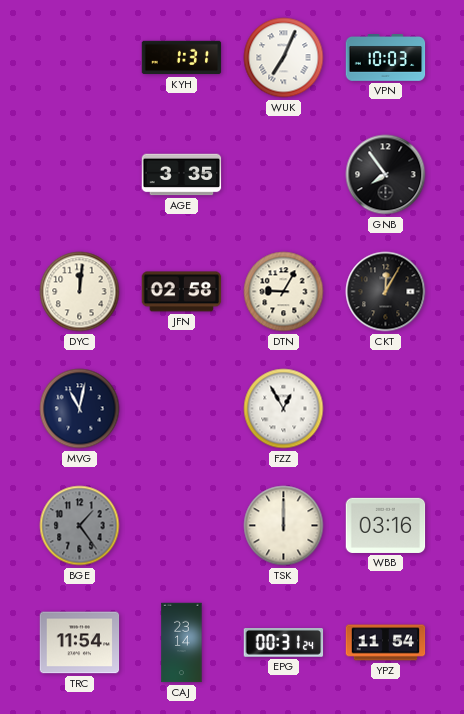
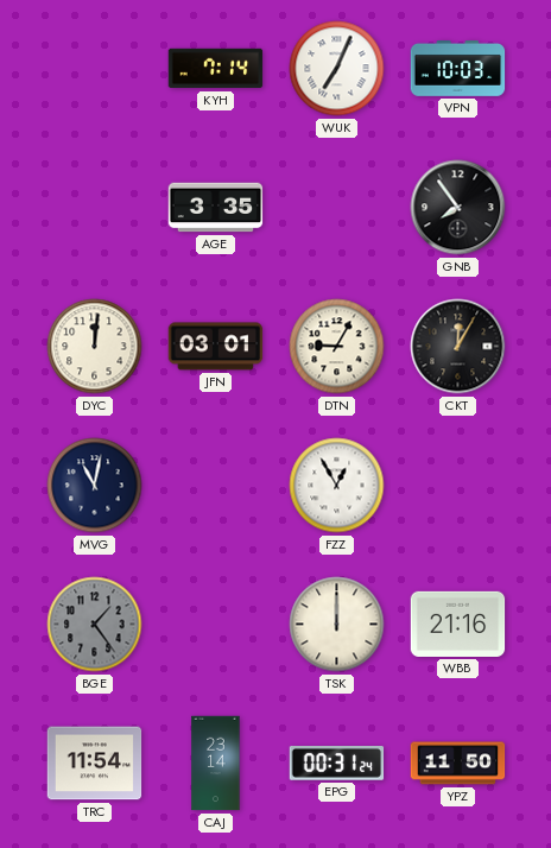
KYH: 1:31 -> 7:14
JFN: 02:58 -> 03:01
WBB: 03:16 -> 21:16
YPZ: 11:54 -> 11:50
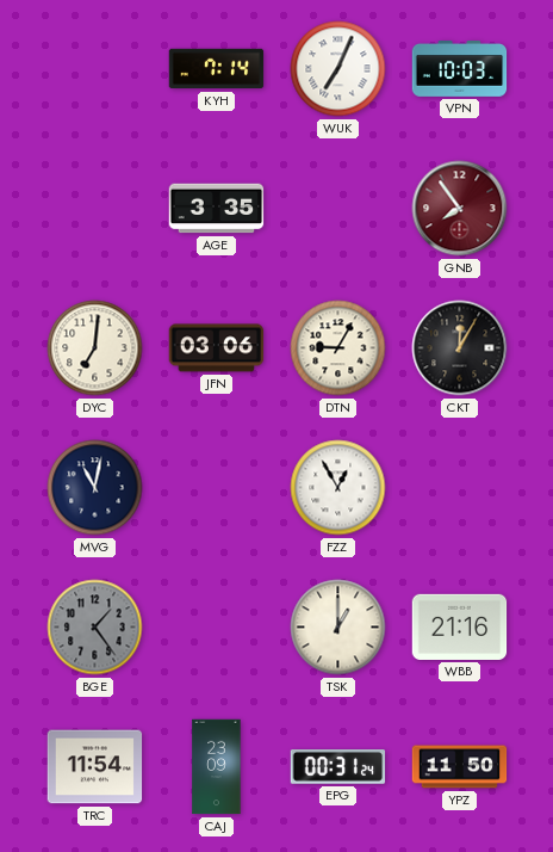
GNB dial: black -> burgundy
DYC: 12:01 -> 7:01
JFN: 03:01 -> 03:06
TSK: 12:00 -> 1:00
CAJ: 23:14 -> 23:09
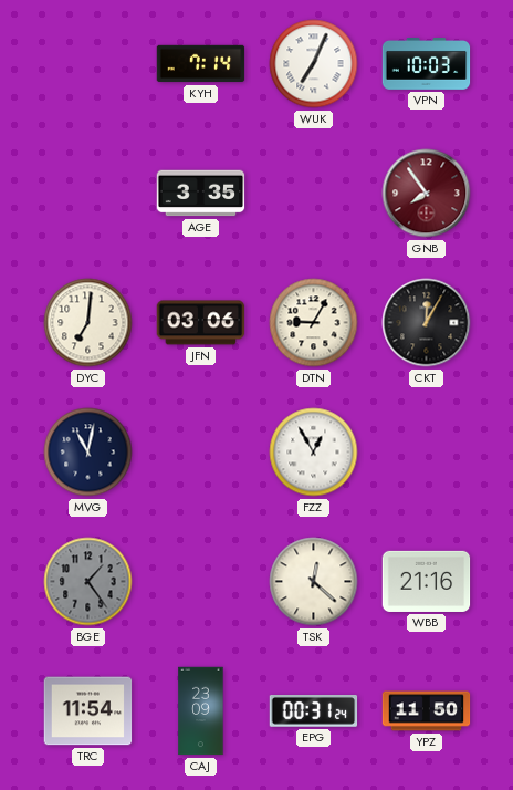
TSK: 1:00 -> 12:22
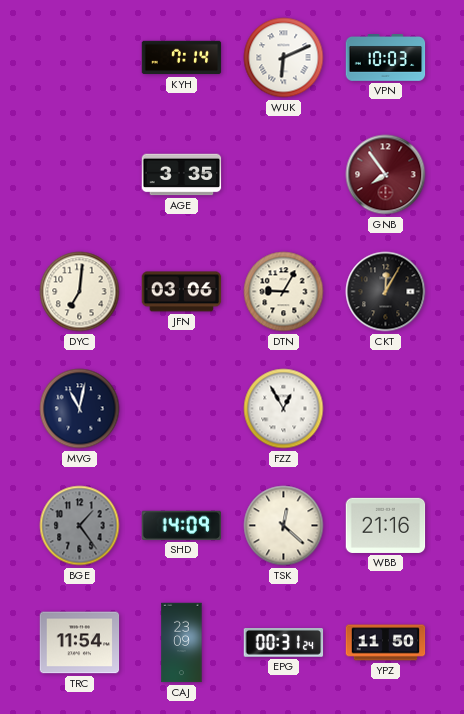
WUK: 7:04 -> 6:11
SHD: none -> 14:09
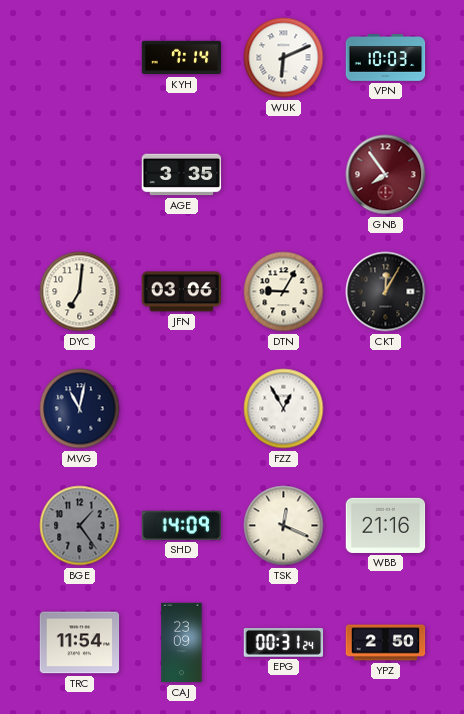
TSK: 12:22 -> 12:19
YPZ: 11:50 -> 2:50
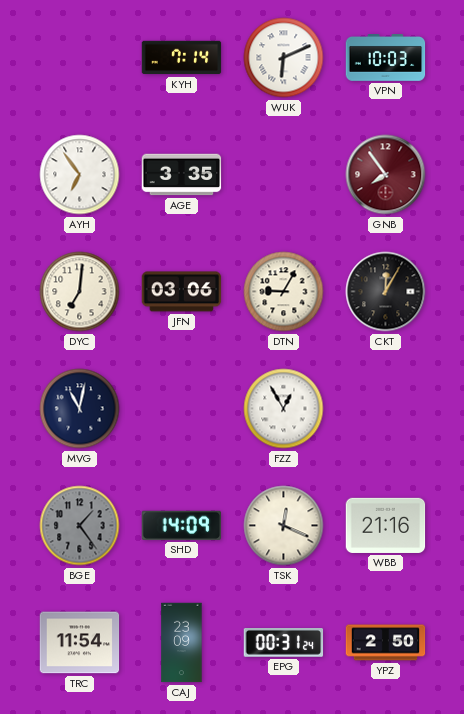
AYH: none -> 6:54
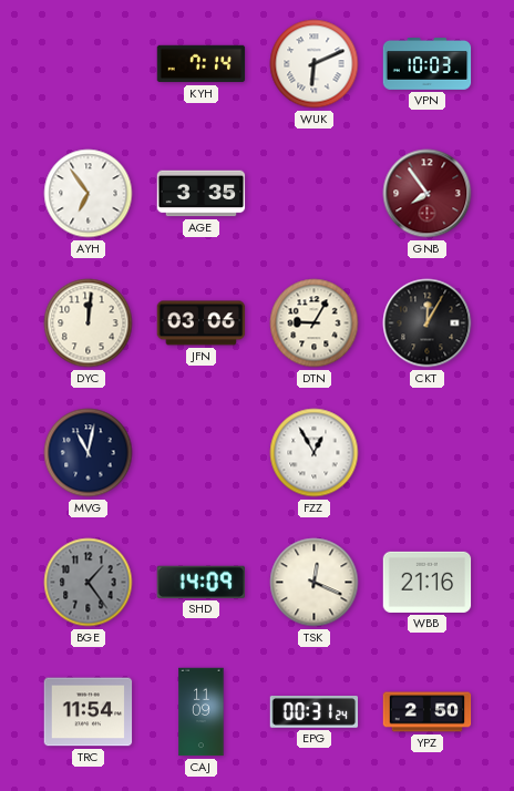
DYC: 7:01 -> 12:01
CAJ: 23:09 -> 11:09
